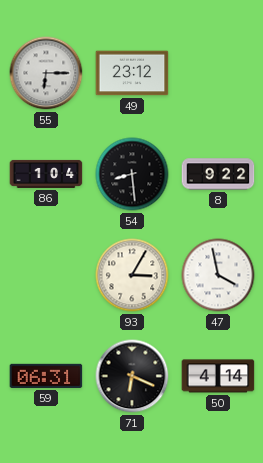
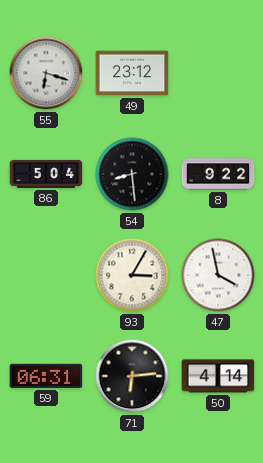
55: 6:15 -> 6:18
86: 1:04 -> 5:04
71: 6:19 -> 6:14
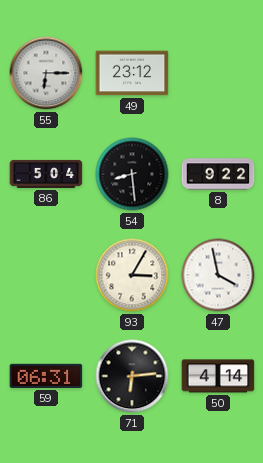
55: 6:18 -> 6:15
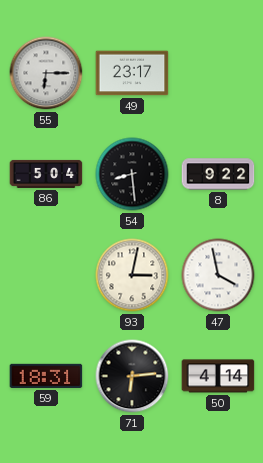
49: 23:12 -> 23:17
93: 3:05 -> 3:02
59: 06:31 -> 18:31
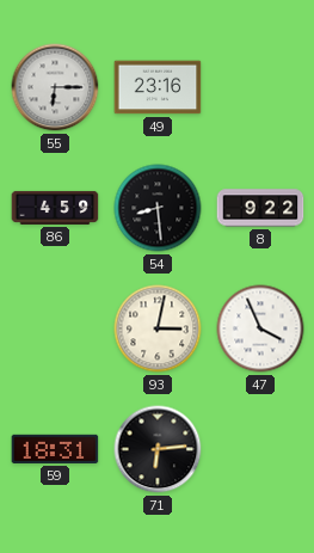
49: 23:17 -> 23:16
86: 5:04 -> 4:59
47: 3:58 -> 3:56
50: 4:14 -> none
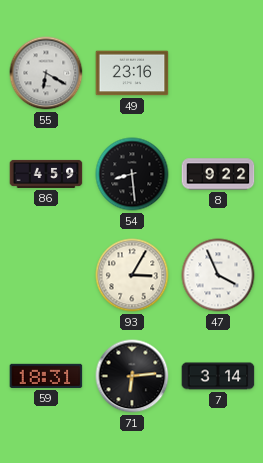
55: 6:15 -> 6:20
93: 3:02 -> 3:05
7: none -> 3:14
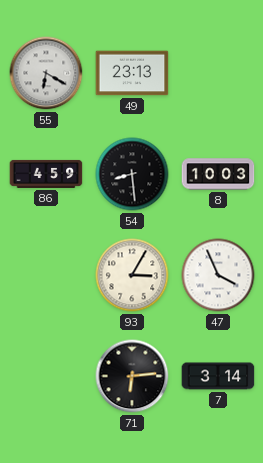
49: 23:16 -> 23:13
8: 9:22 -> 10:03
59: 18:31 -> none
